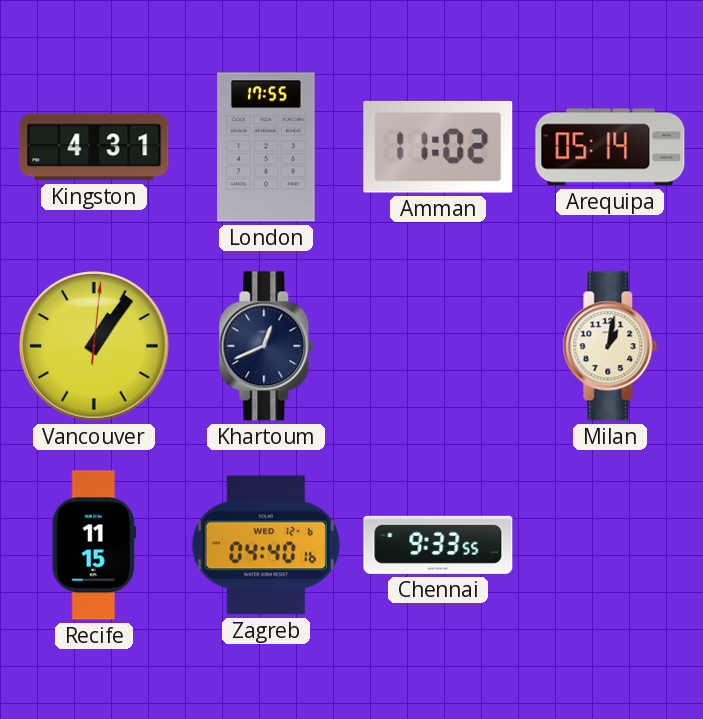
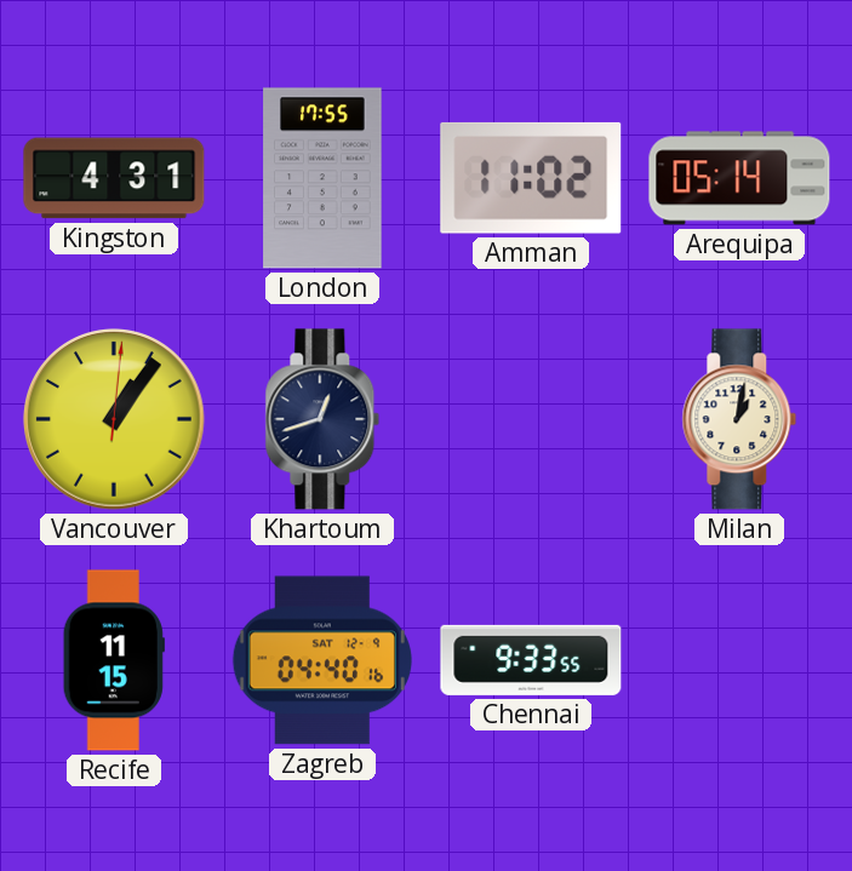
Khartoum: 12:41 -> 12:42
Zagreb date: WED 12-6 -> SAT 12-9
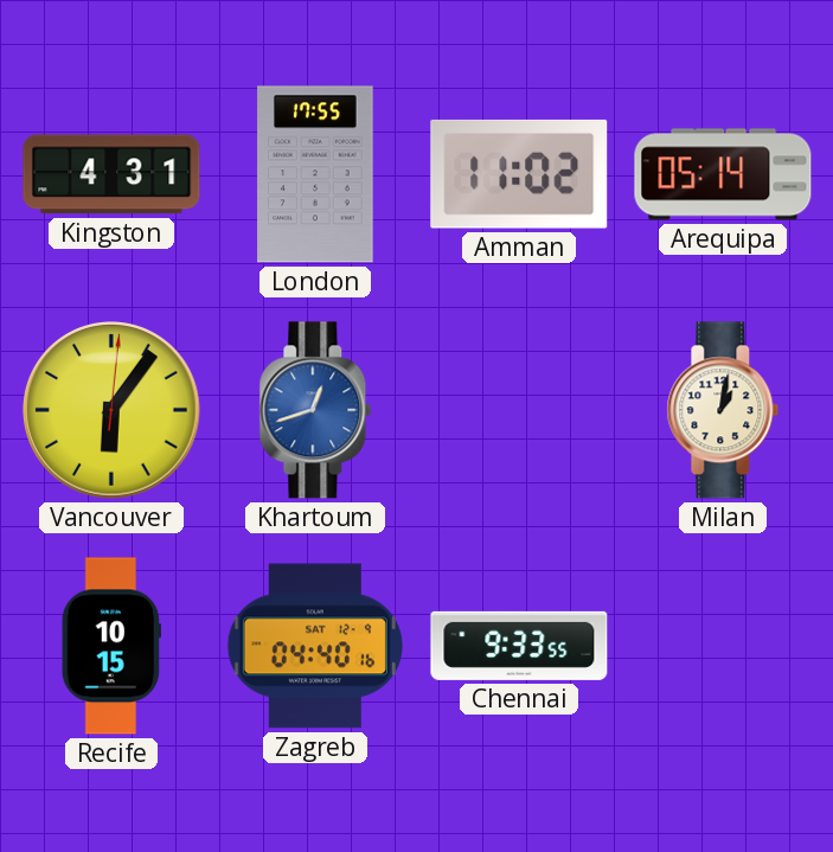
Vancouver: 1:06 -> 6:06
Khartoum dial: navy -> blue
Recife: 11:15 -> 10:15
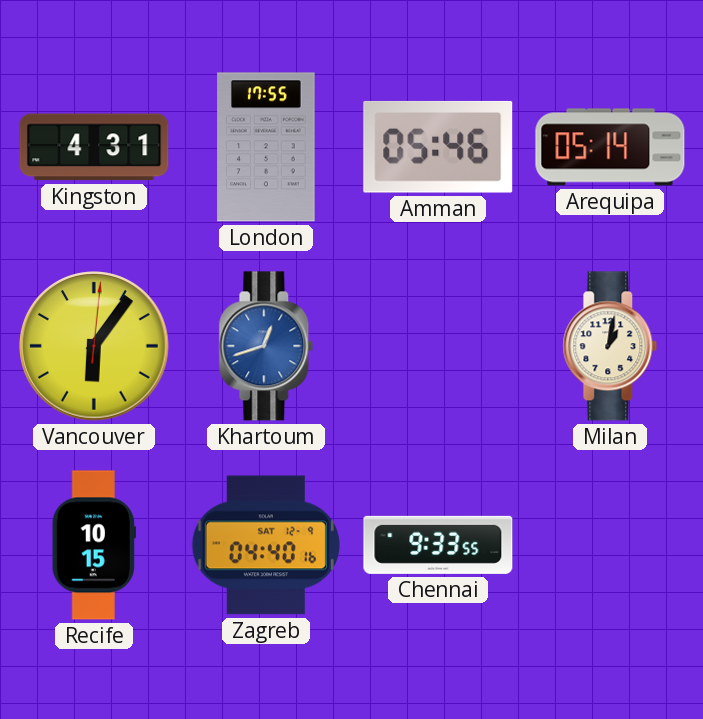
Amman: 11:02 -> 05:46
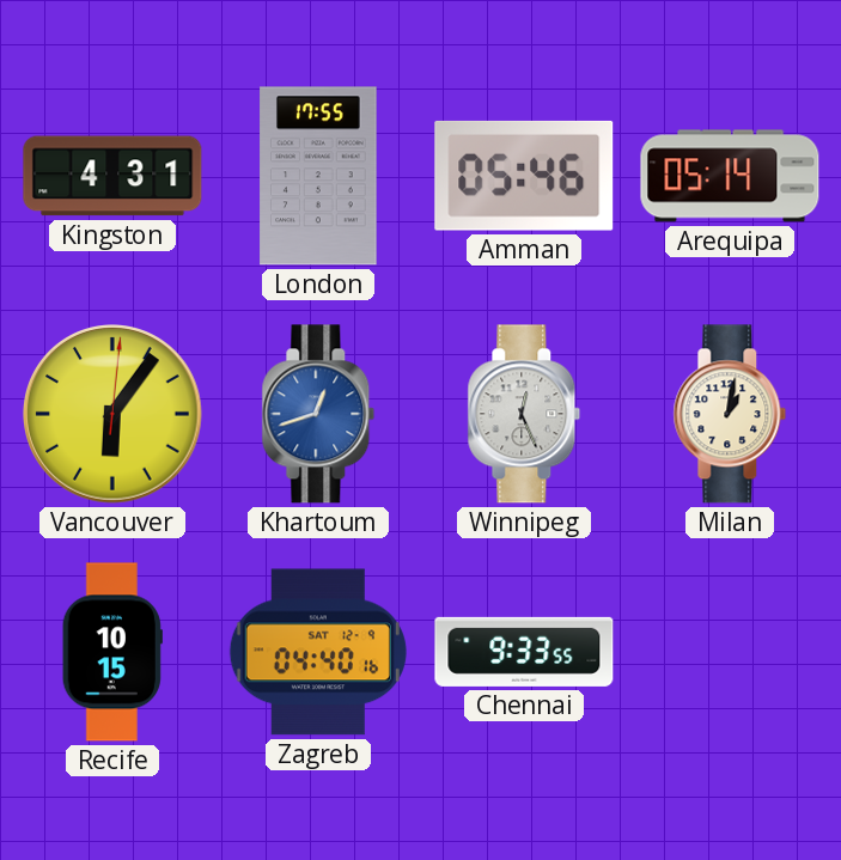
Winnipeg: none -> 12:26
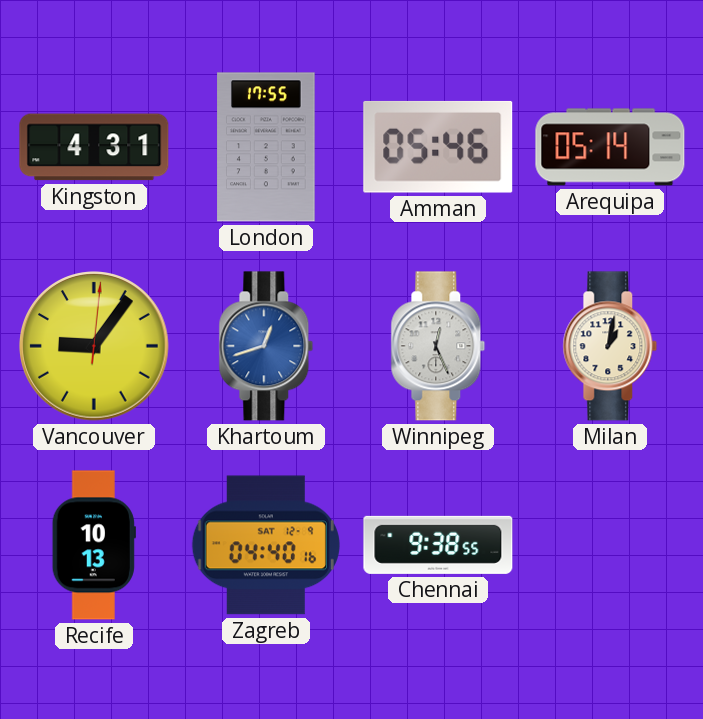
Vancouver: 6:06 -> 9:06
Recife: 10:15 -> 10:13
Chennai: 9:33 -> 9:38
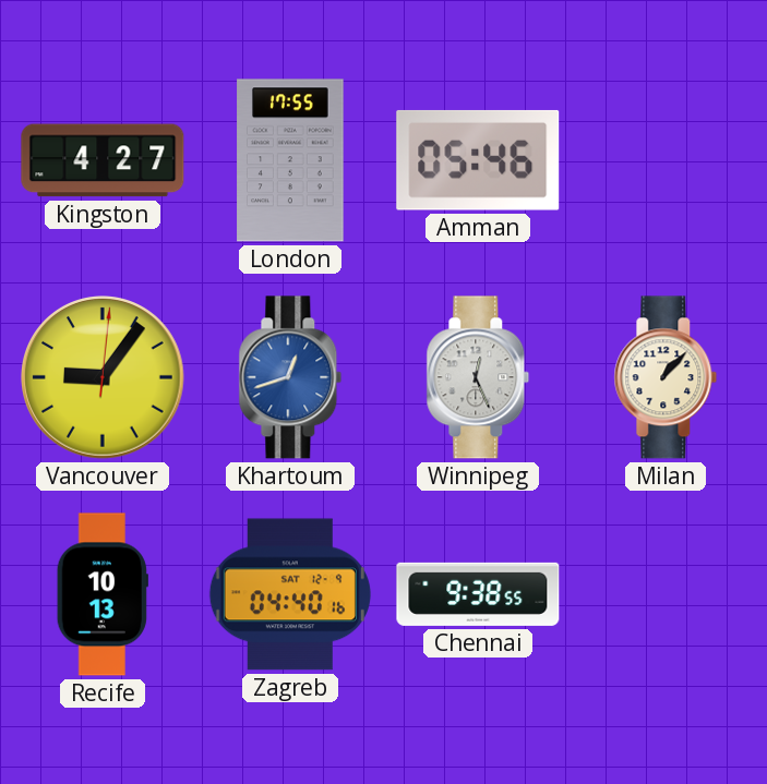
Kingston: 4:31 -> 4:27
Arequipa: 05:14 -> none
Milan: 1:02 -> 1:07
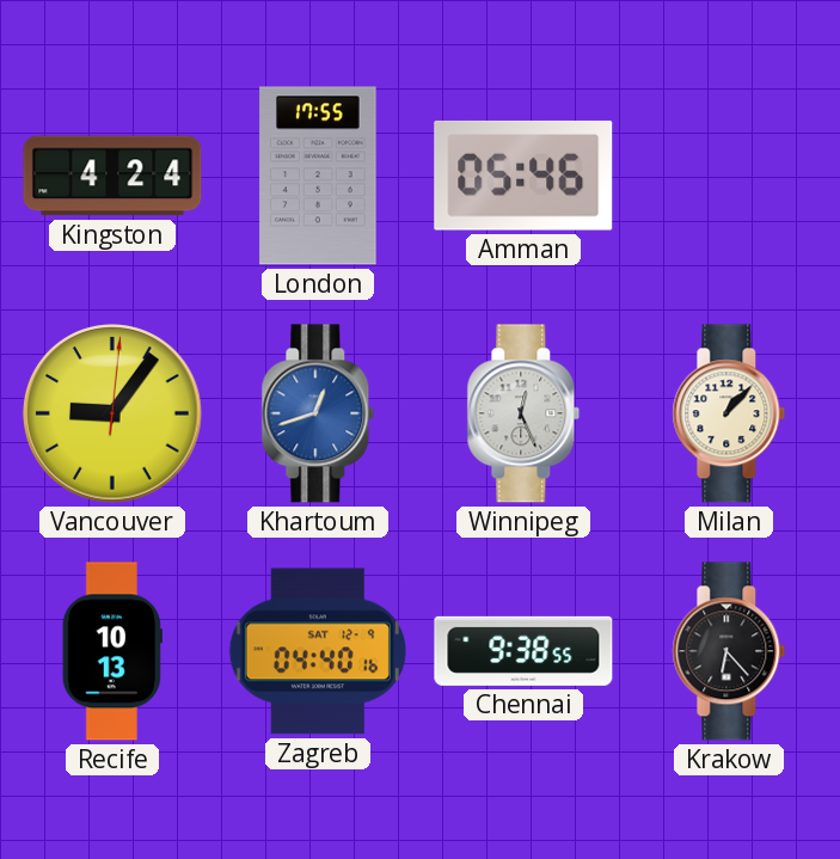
Kingston: 4:27 -> 4:24
Krakow: none -> 6:23
